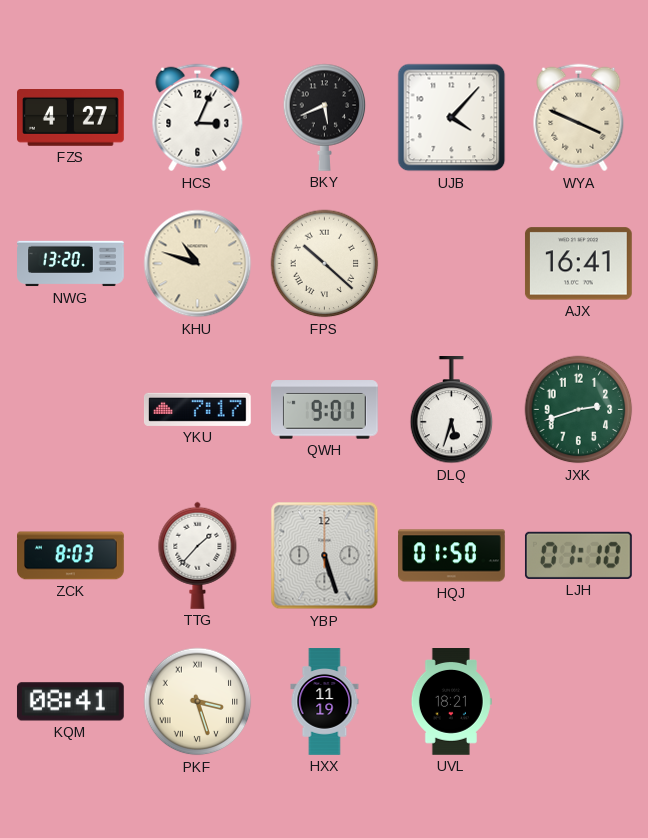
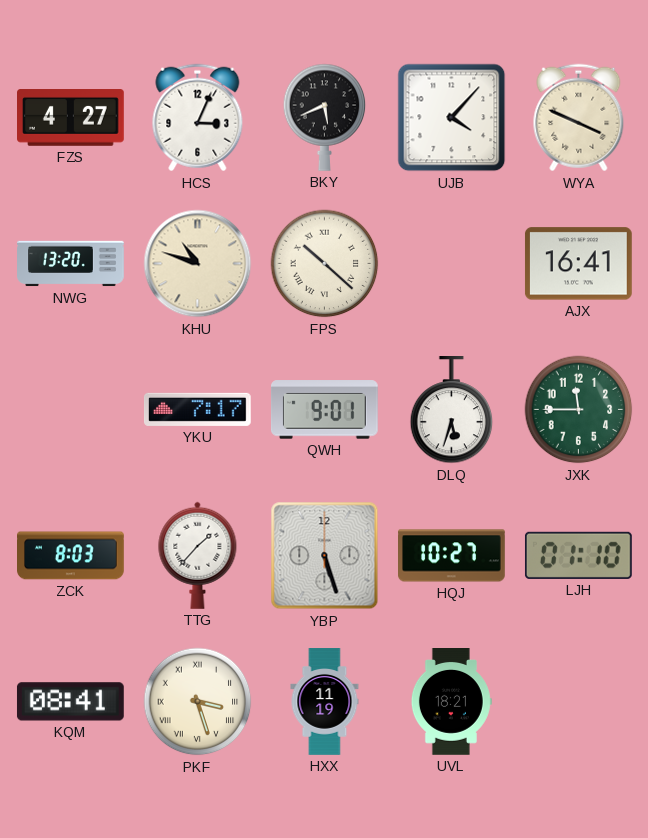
JXK: 2:42 -> 11:45
HQJ: 01:50 -> 10:27
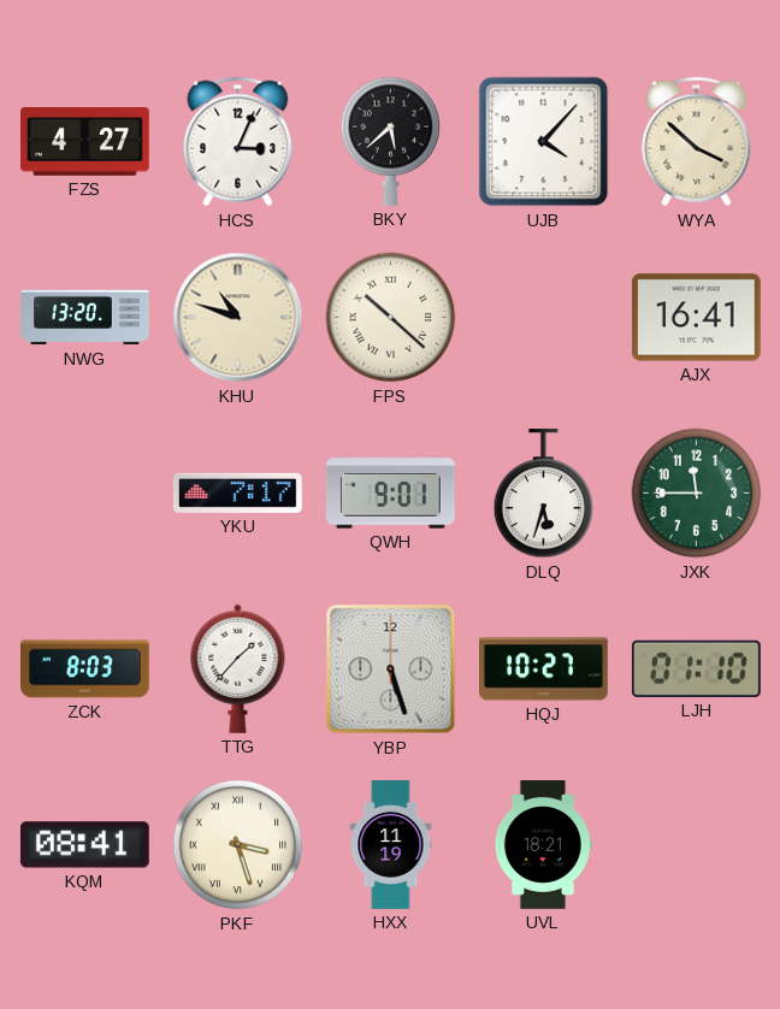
BKY: 5:41 -> 5:38
WYA: 3:49 -> 3:52
